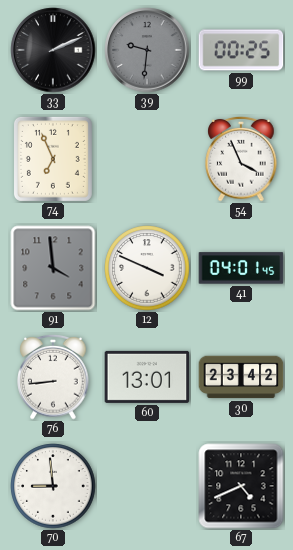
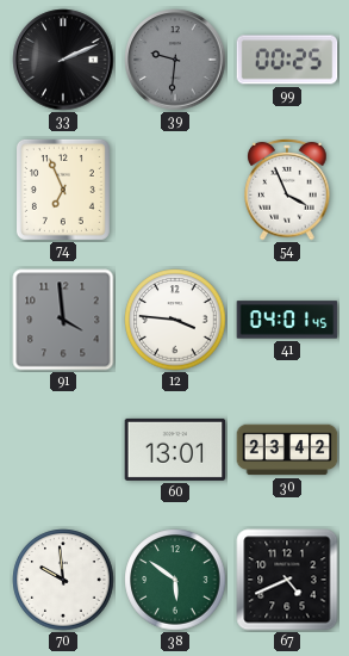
12: 3:49 -> 3:46
76: 8:44 -> none
70: 8:59 -> 9:59
38: none -> 5:51
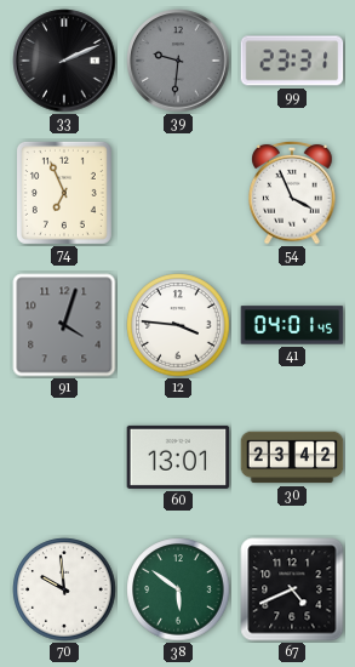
99: 00:25 -> 23:31
91: 3:59 -> 4:03
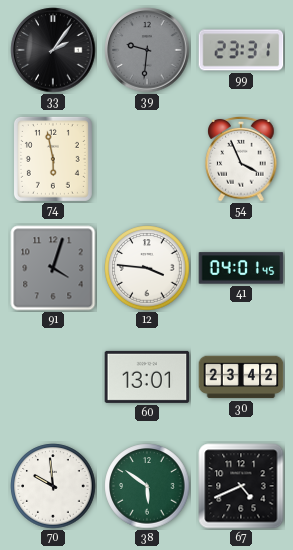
33: 2:11 -> 2:06
74: 6:56 -> 5:58
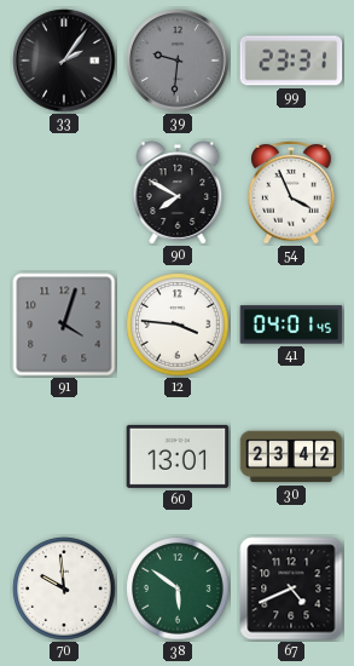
74: 5:58 -> none
90: none -> 7:50
